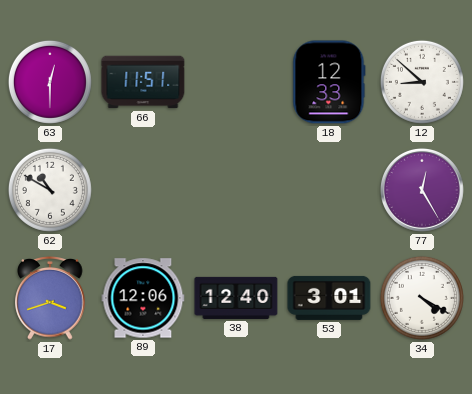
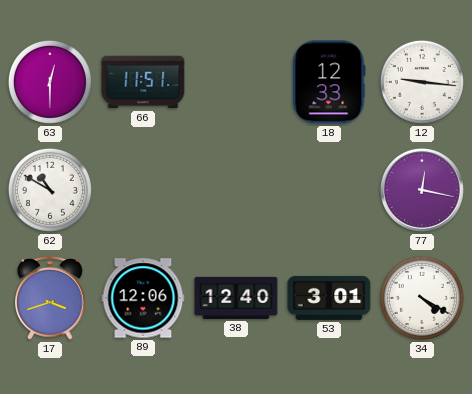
12: 8:52 -> 9:16
77: 12:25 -> 12:17
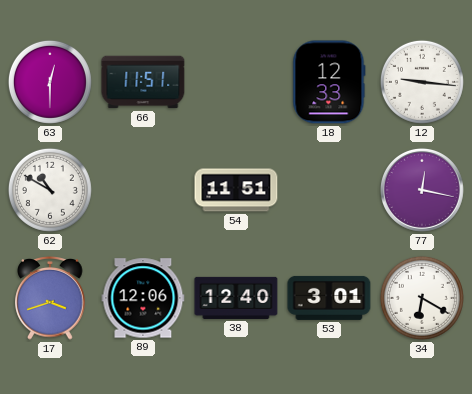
54: none -> 11:51
34: 4:20 -> 6:20
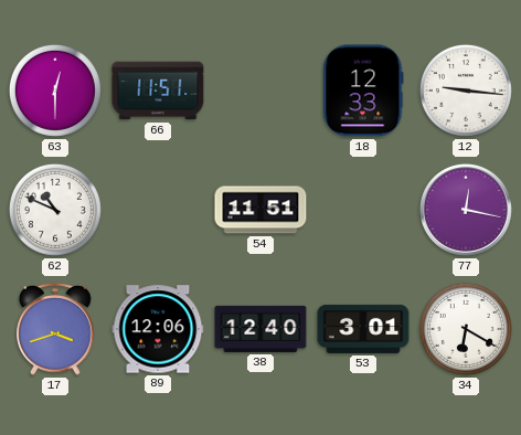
62: 10:50 -> 10:49
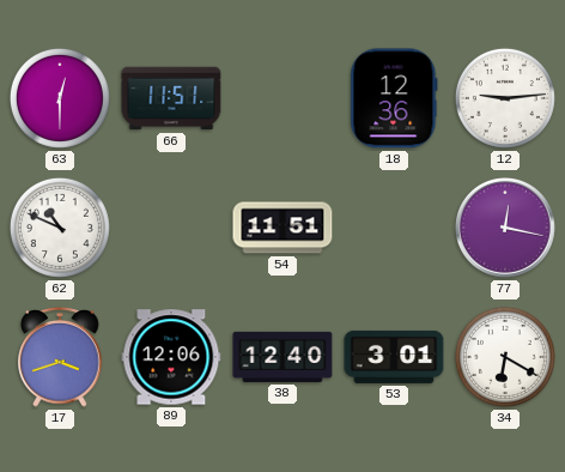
18: 12:33 -> 12:36
12: 9:16 -> 9:14
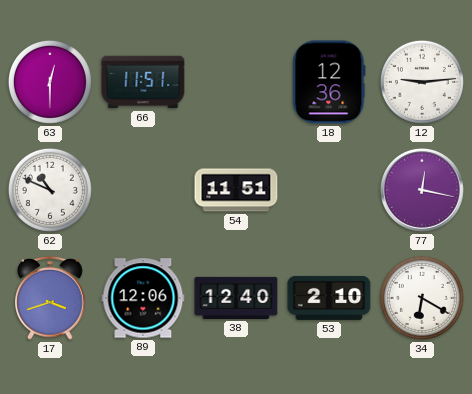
53: 3:01 -> 2:10
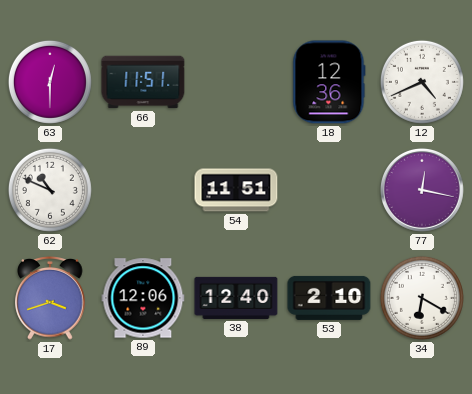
12: 9:14 -> 4:41
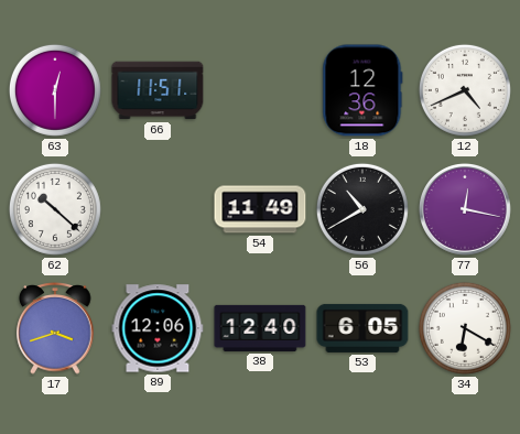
62: 10:49 -> 10:22
54: 11:51 -> 11:49
56: none -> 10:40
53: 2:10 -> 6:05
